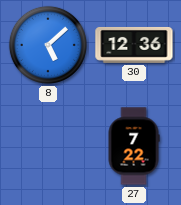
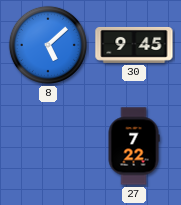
30: 12:36 -> 9:45
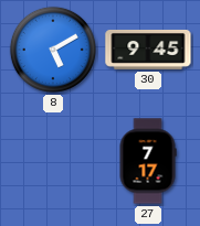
8: 5:08 -> 5:10
27: 7:22 -> 7:17
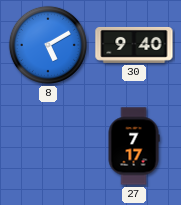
30: 9:45 -> 9:40
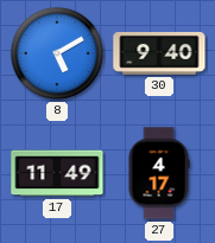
17: none -> 11:49
27: 7:17 -> 4:17
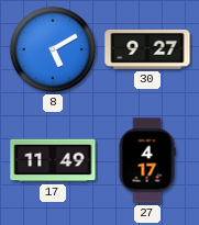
30: 9:40 -> 9:27
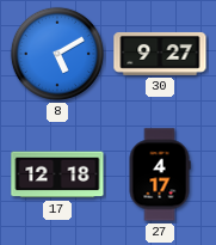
17: 11:49 -> 12:18
